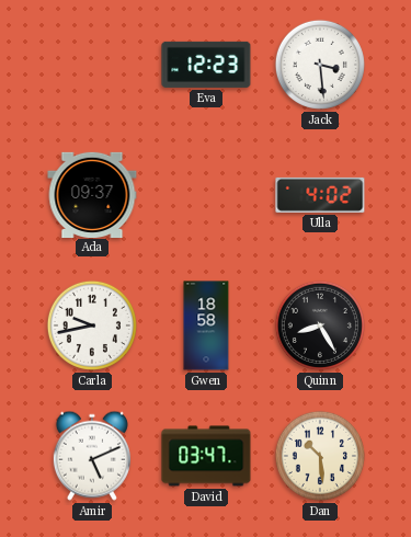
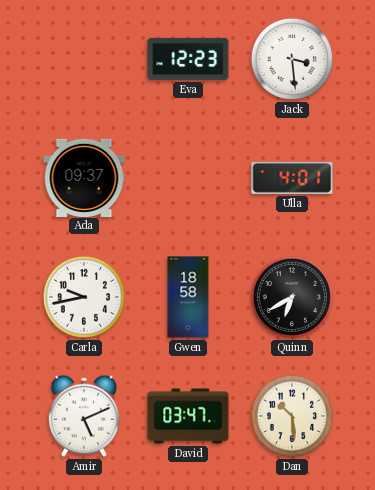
Ulla: 4:02 -> 4:01
Quinn: 8:25 -> 6:40
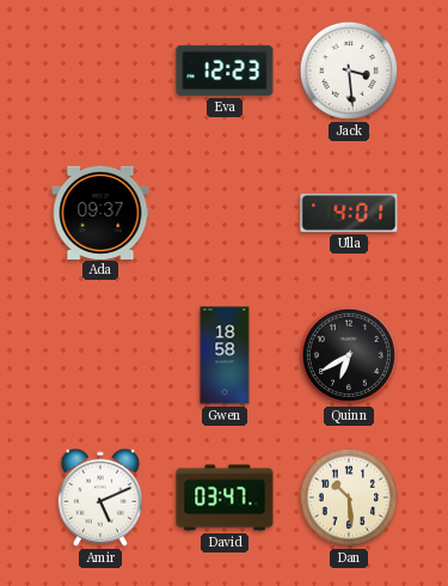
Carla: 9:43 -> none
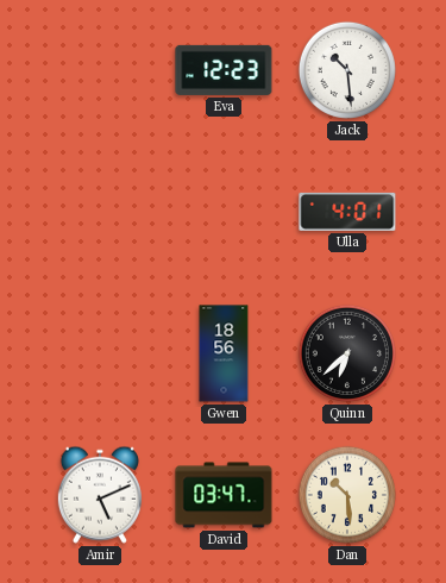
Jack: 3:29 -> 10:29
Ada: 09:37 -> none
Gwen: 18:58 -> 18:56
Quinn: 6:40 -> 6:38
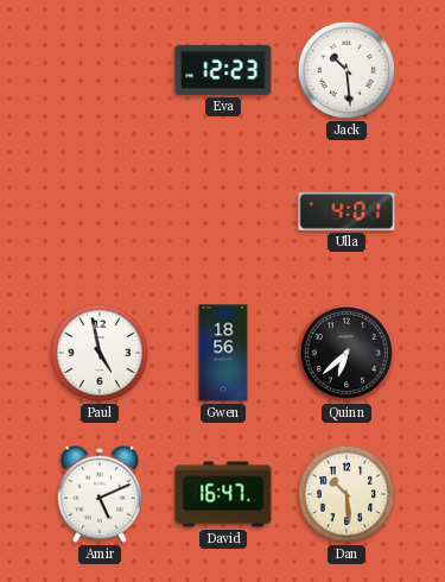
Paul: none -> 4:58
David: 03:47 -> 16:47
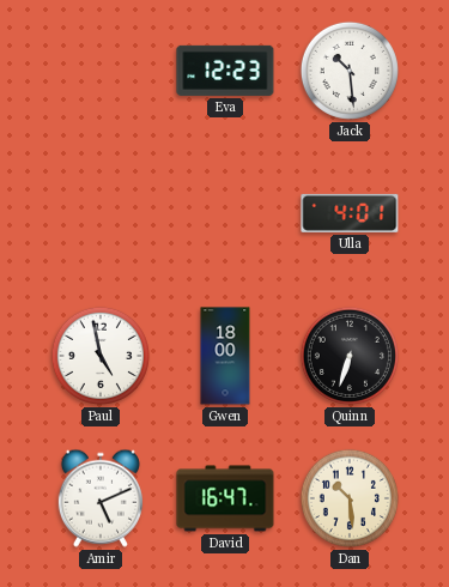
Gwen: 18:56 -> 18:00
Quinn: 6:38 -> 6:33
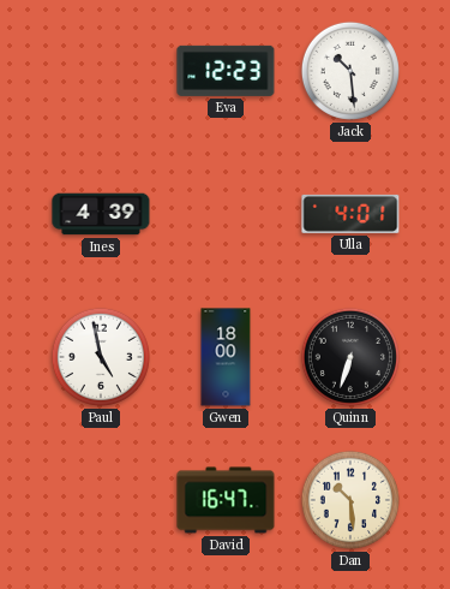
Ines: none -> 4:39
Amir: 5:11 -> none
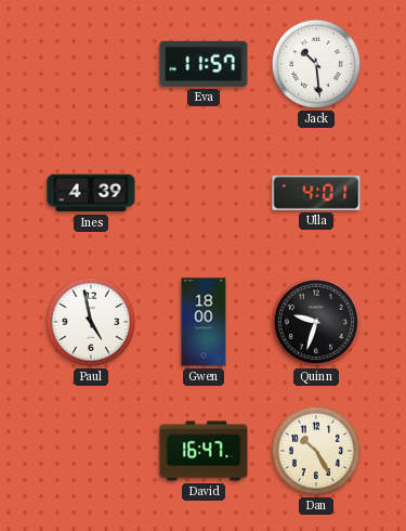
Eva: 12:23 -> 11:57
Quinn: 6:33 -> 9:33
Dan: 10:29 -> 10:25
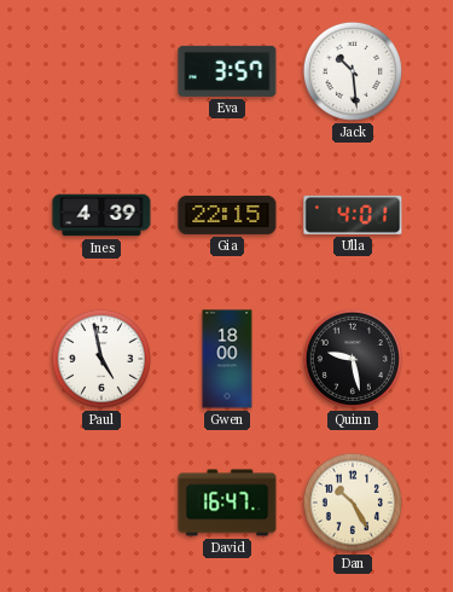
Eva: 11:57 -> 3:57
Gia: none -> 22:15
Quinn: 9:33 -> 9:28
